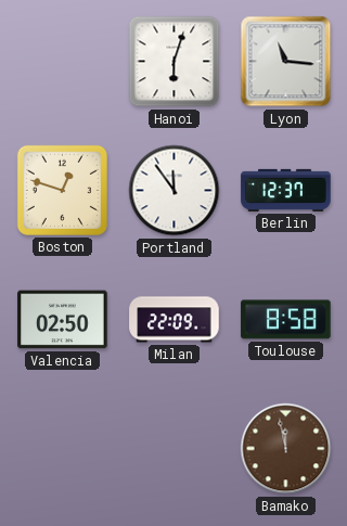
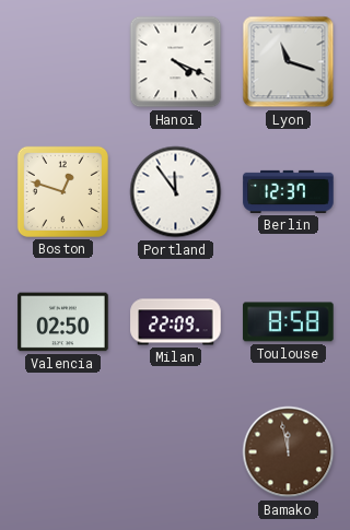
Hanoi: 6:03 -> 4:19
Lyon: 11:16 -> 11:18
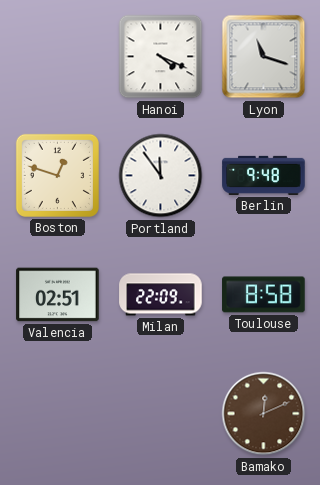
Berlin: 12:37 -> 9:48
Valencia: 02:50 -> 02:51
Bamako: 11:58 -> 12:11
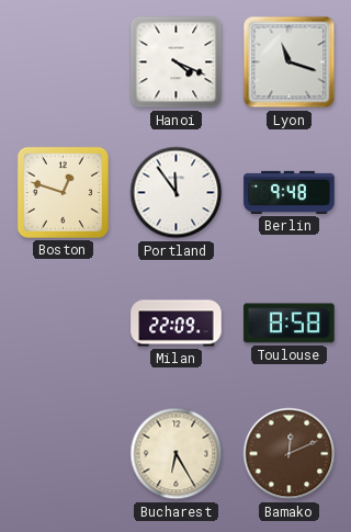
Valencia: 02:51 -> none
Bucharest: none -> 6:25
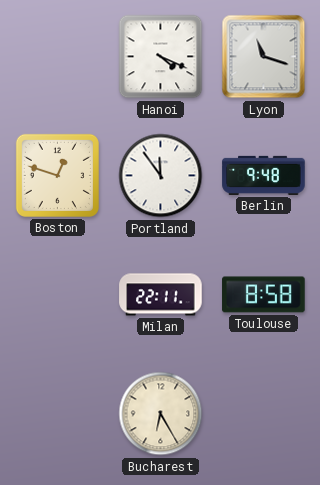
Milan: 22:09 -> 22:11
Bamako: 12:11 -> none
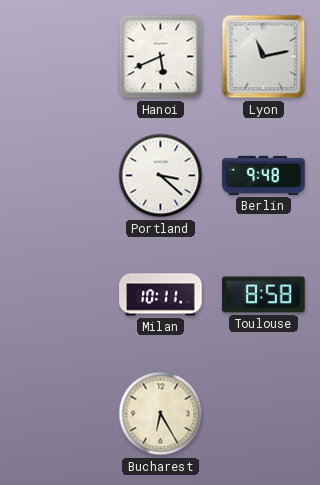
Hanoi: 4:19 -> 5:41
Lyon: 11:18 -> 11:13
Boston: 12:48 -> none
Portland: 11:54 -> 3:22
Milan: 22:11 -> 10:11
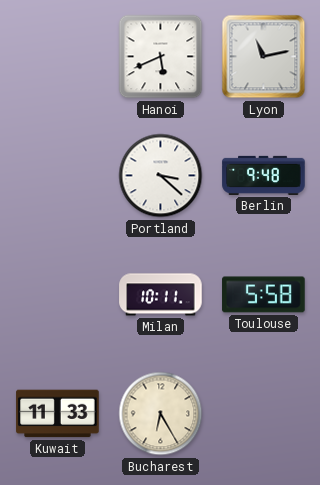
Toulouse: 8:58 -> 5:58
Kuwait: none -> 11:33
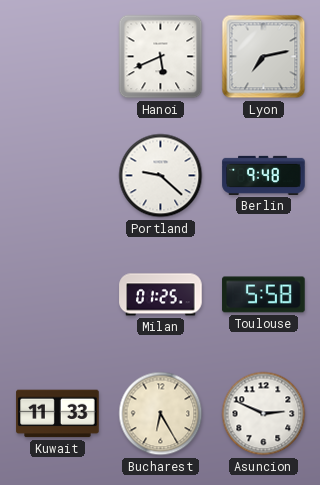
Lyon: 11:13 -> 7:13
Portland: 3:22 -> 9:22
Milan: 10:11 -> 01:25
Asuncion: none -> 2:49
